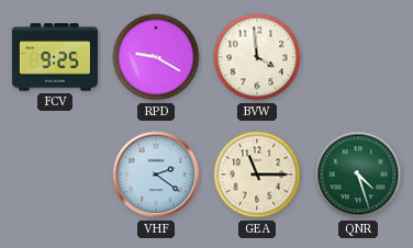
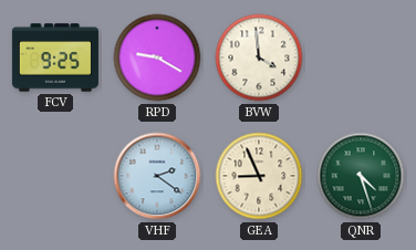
GEA: 11:15 -> 8:56
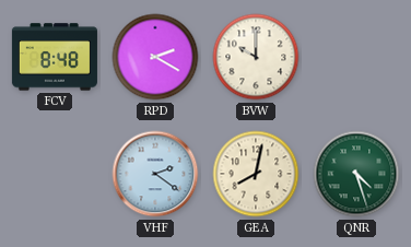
FCV: 9:25 -> 8:48
RPD: 9:20 -> 2:20
BVW: 3:59 -> 10:00
GEA: 8:56 -> 8:02
